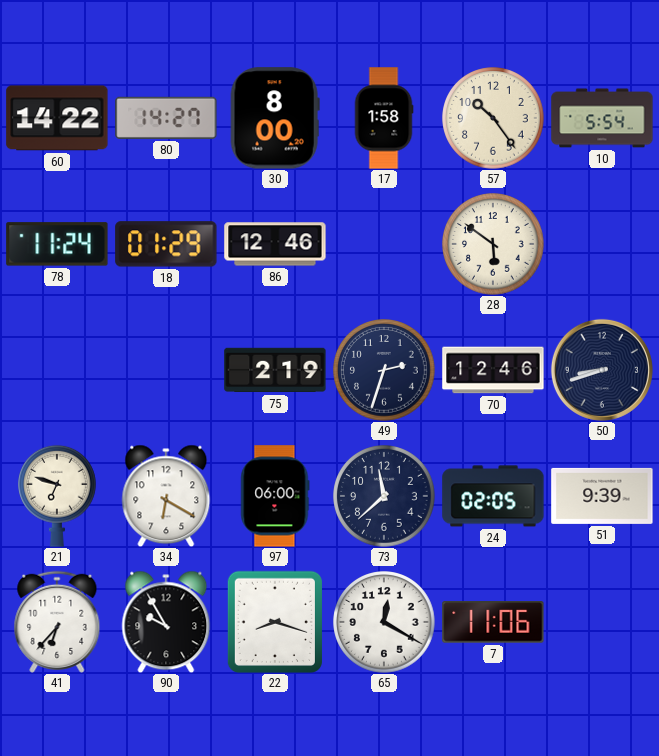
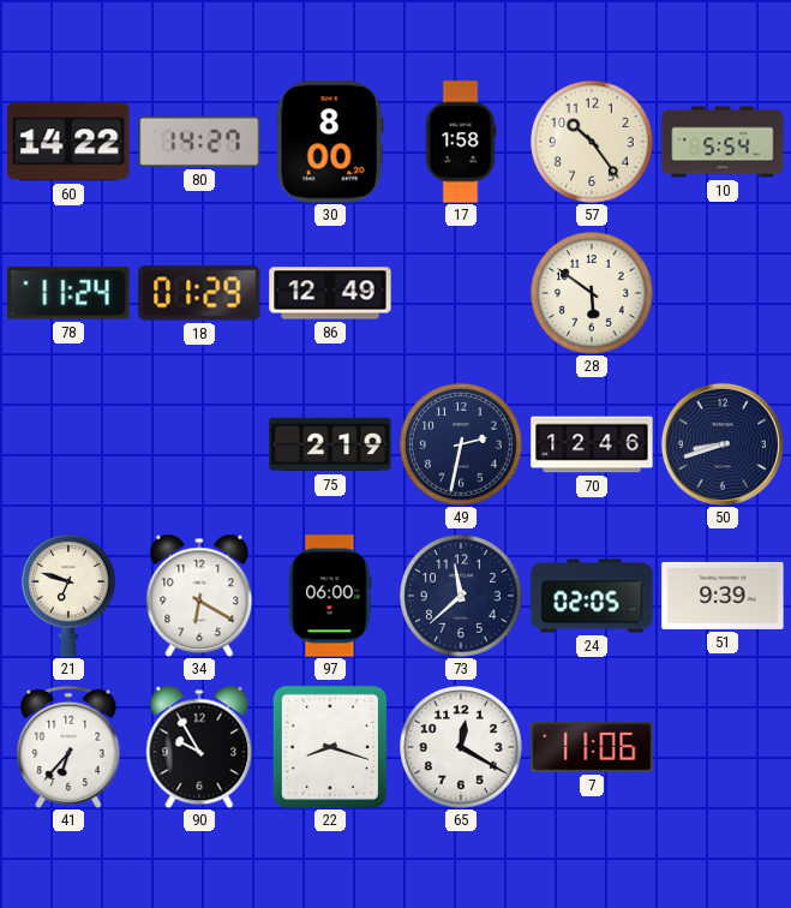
86: 12:46 -> 12:49
49: 2:33 -> 2:32
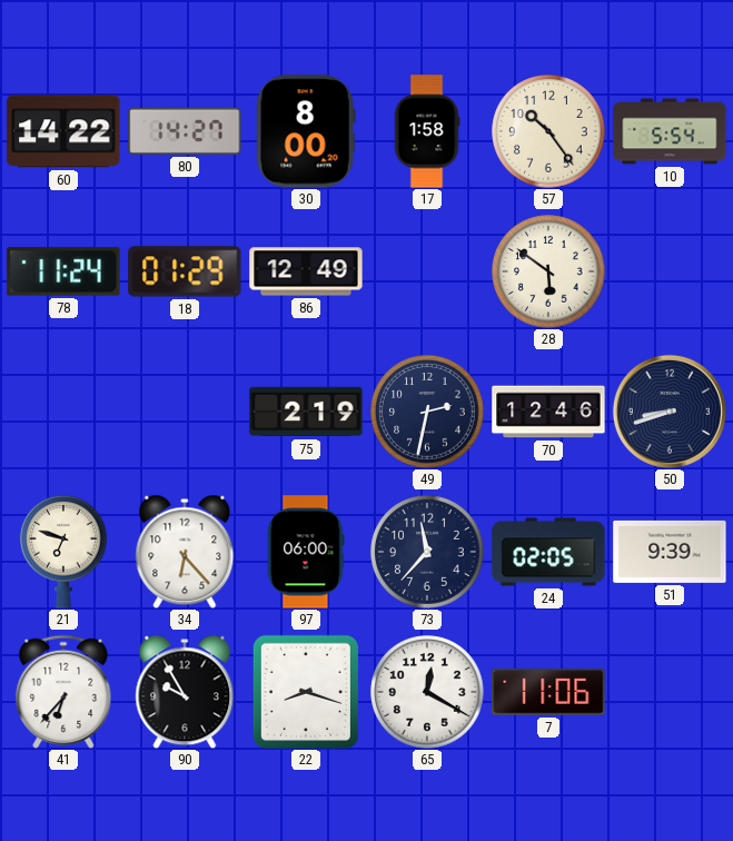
34: 6:20 -> 6:23
73: 11:38 -> 11:37
